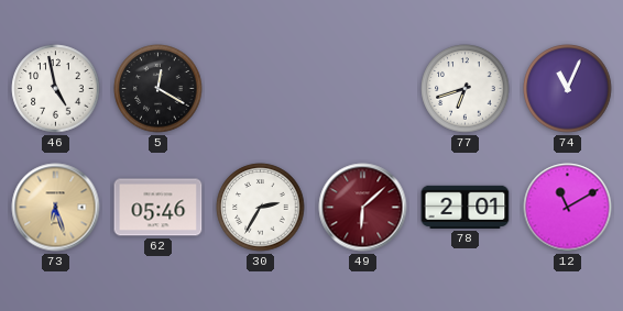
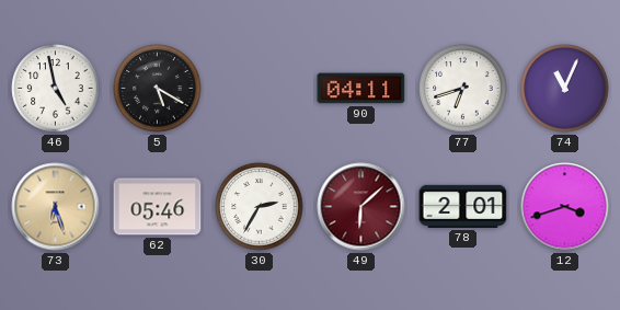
5: 12:20 -> 5:20
90: none -> 04:11
12: 11:10 -> 3:42
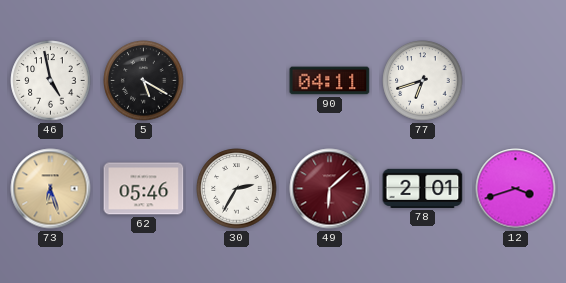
74: 11:04 -> none
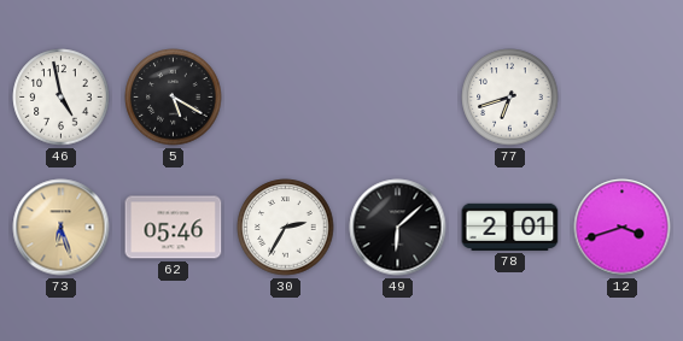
90: 04:11 -> none
49 dial: burgundy -> black
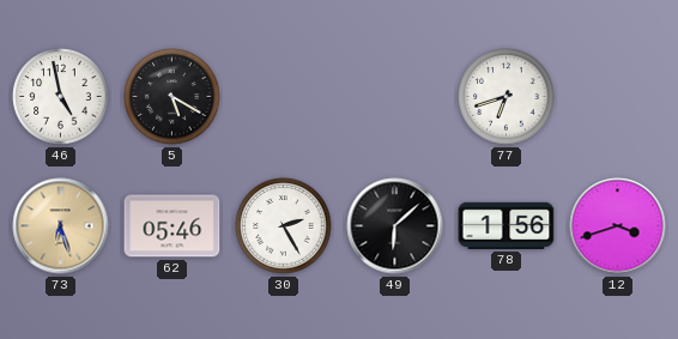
30: 2:35 -> 2:25
78: 2:01 -> 1:56
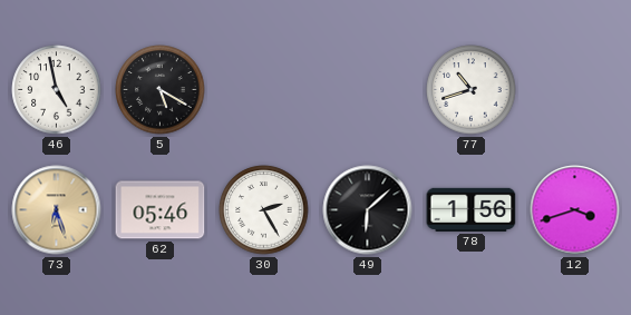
77: 6:42 -> 10:42
